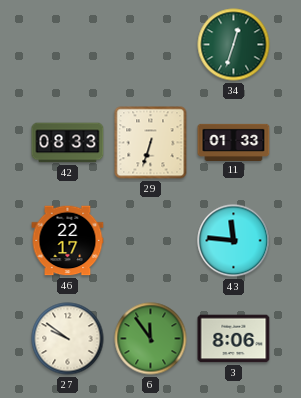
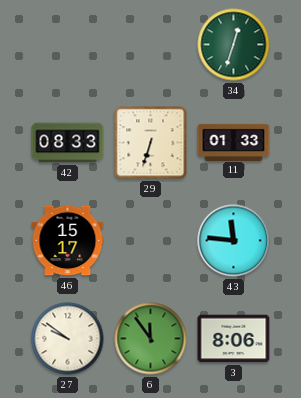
46: 22:17 -> 15:17
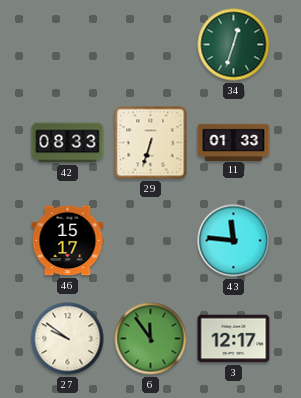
3: 8:06 -> 12:17
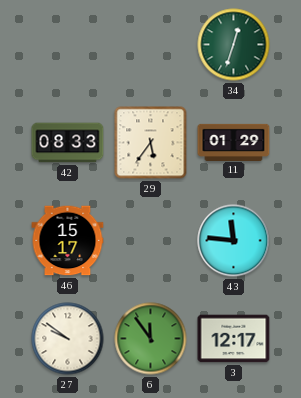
29: 6:33 -> 5:36
11: 01:33 -> 01:29
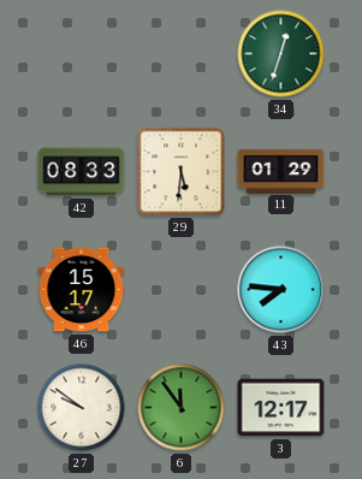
29: 5:36 -> 5:31
43: 11:46 -> 7:46
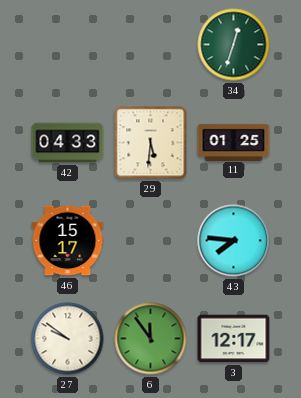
42: 08:33 -> 04:33
11: 01:29 -> 01:25
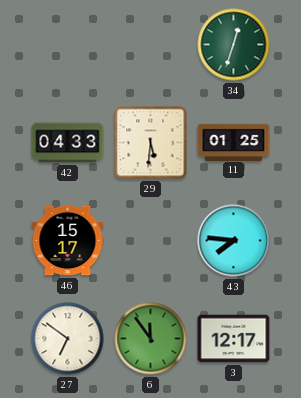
27: 9:51 -> 6:51
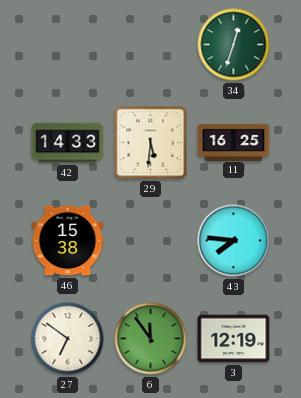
42: 04:33 -> 14:33
11: 01:25 -> 16:25
46: 15:17 -> 15:38
3: 12:17 -> 12:19
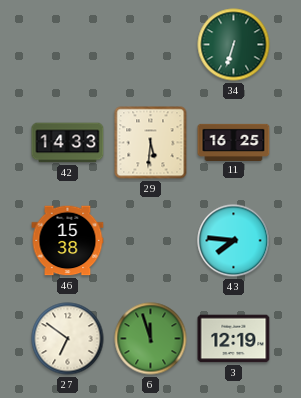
34: 12:33 -> 6:33
6: 11:54 -> 11:57
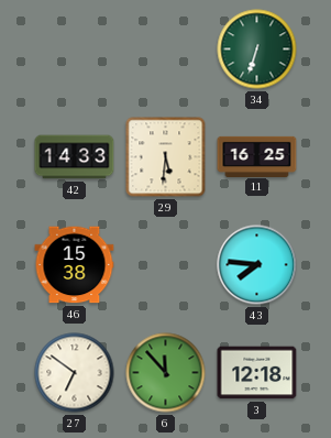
6: 11:57 -> 11:53
3: 12:19 -> 12:18
